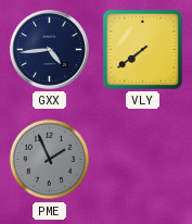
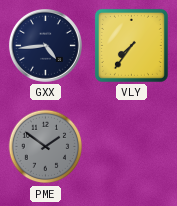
VLY: 7:39 -> 7:36
PME: 1:56 -> 1:51
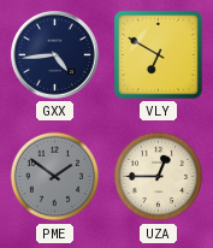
VLY: 7:36 -> 6:50
UZA: none -> 12:45
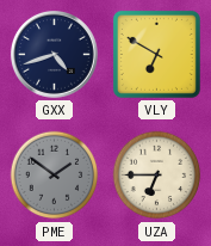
GXX: 4:44 -> 4:42
UZA: 12:45 -> 6:45
